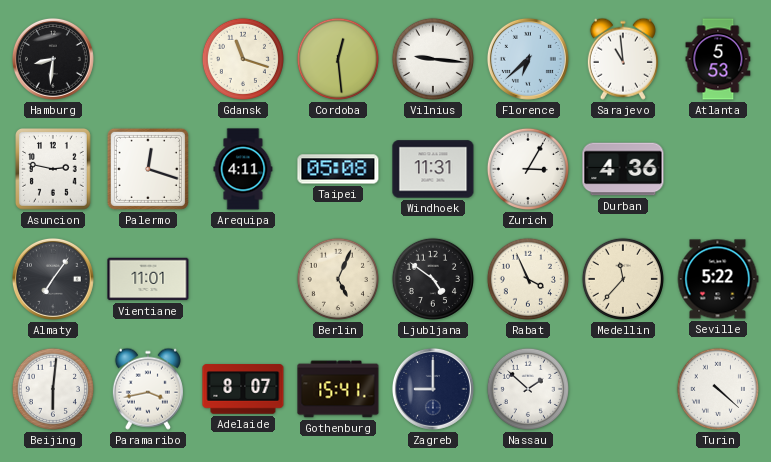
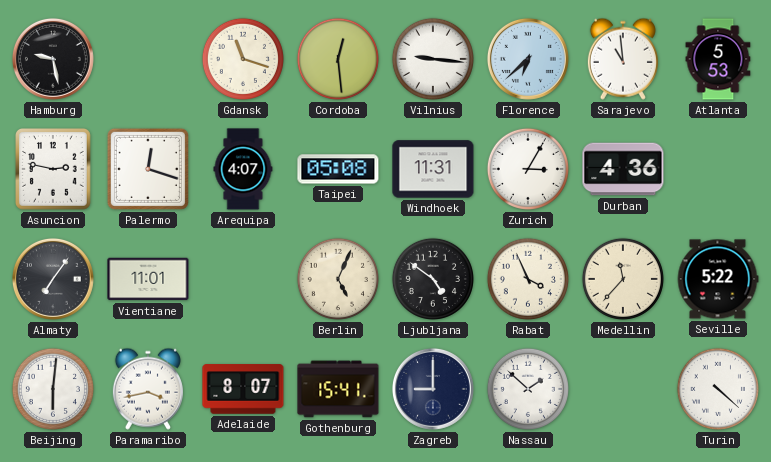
Hamburg: 8:31 -> 9:28
Arequipa: 4:11 -> 4:07
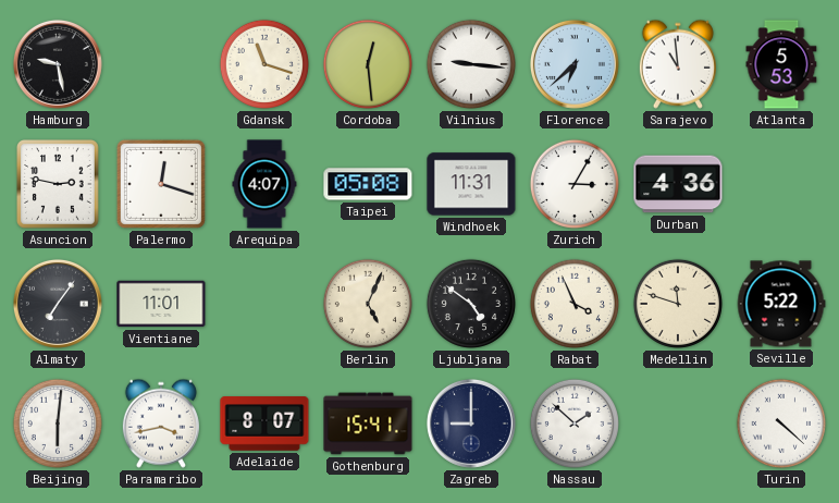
Medellin: 11:37 -> 11:48
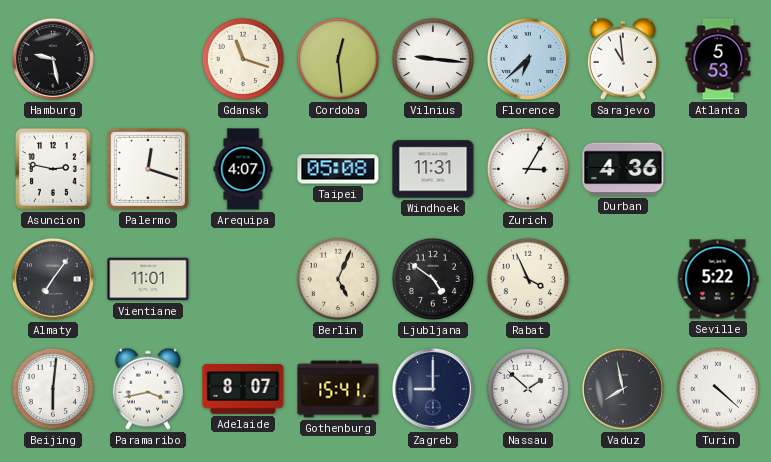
Medellin: 11:48 -> none
Vaduz: none -> 7:58
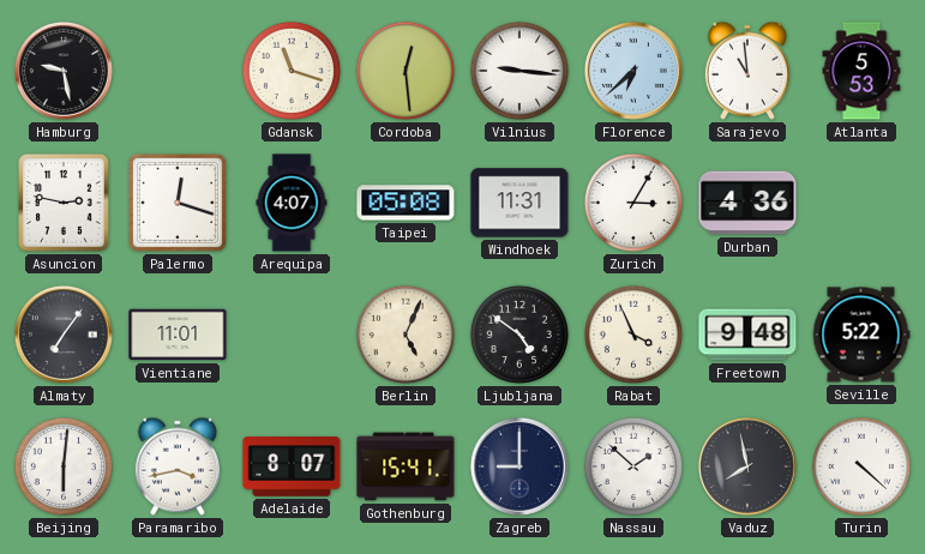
Freetown: none -> 9:48
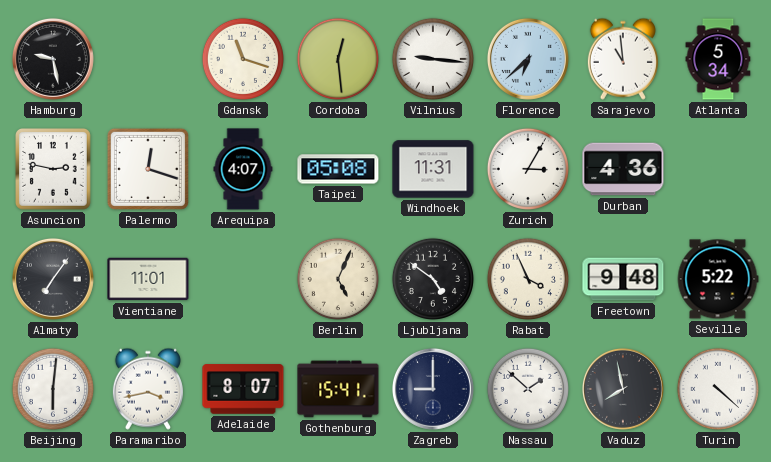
Atlanta: 5:53 -> 5:34
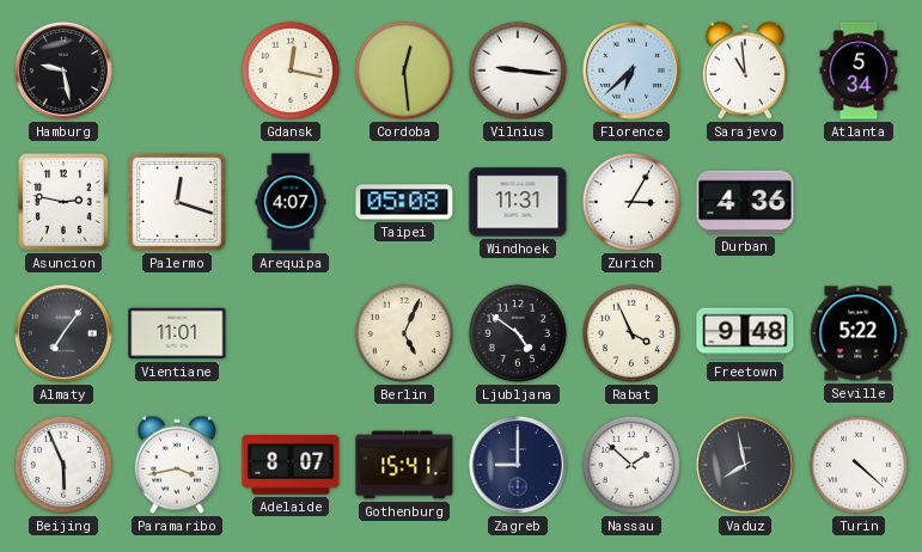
Gdansk: 11:18 -> 12:17
Beijing: 6:01 -> 5:56
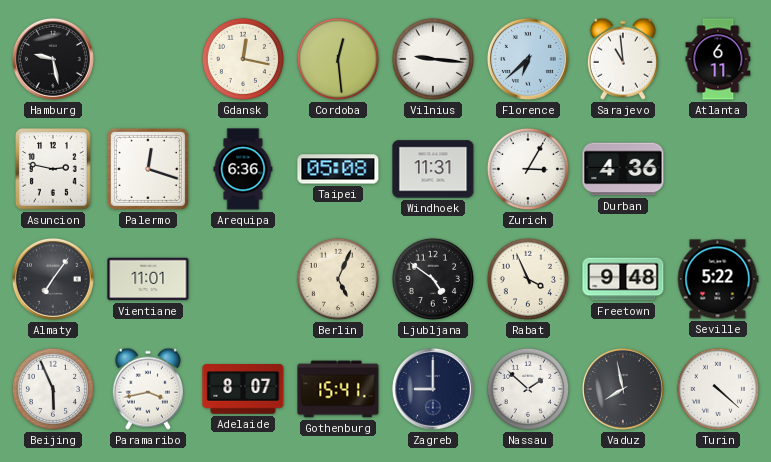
Atlanta: 5:34 -> 6:11
Arequipa: 4:07 -> 6:36
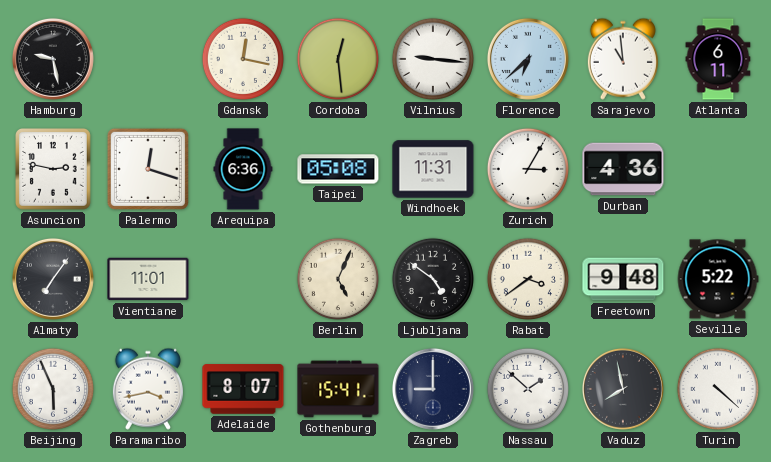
Rabat: 3:56 -> 3:39
